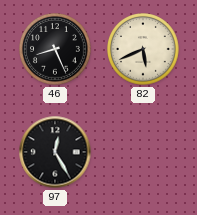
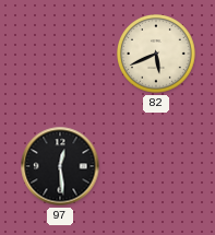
46: 8:26 -> none
97: 12:25 -> 12:29
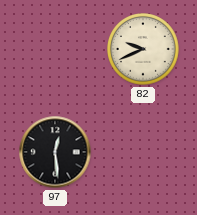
82: 5:41 -> 9:41
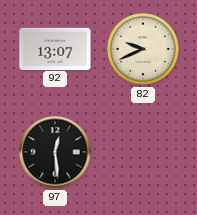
92: none -> 13:07
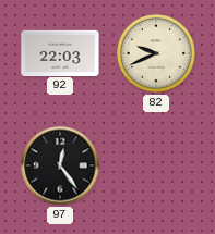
92: 13:07 -> 22:03
97: 12:29 -> 12:24
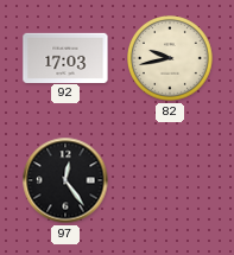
92: 22:03 -> 17:03
82: 9:41 -> 9:43
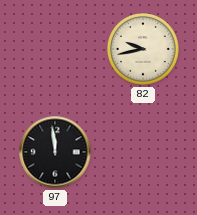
92: 17:03 -> none
97: 12:24 -> 11:59
